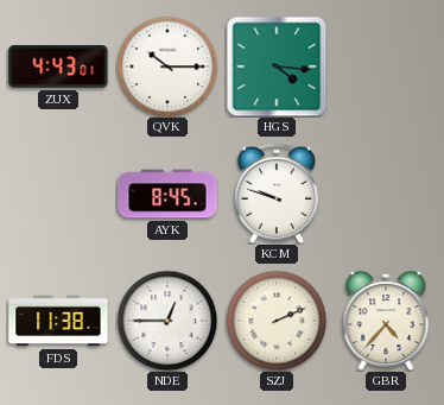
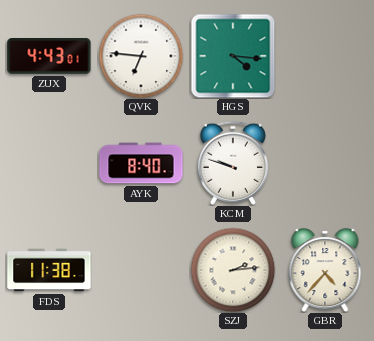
QVK: 10:15 -> 6:46
AYK: 8:45 -> 8:40
NDE: 12:45 -> none
SZJ: 2:11 -> 2:14
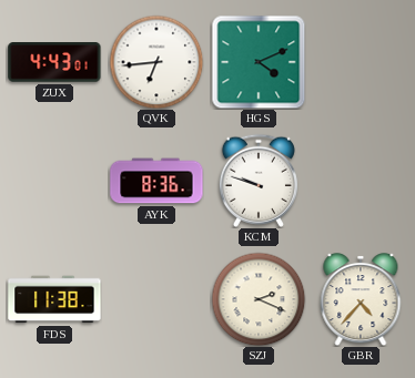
QVK: 6:46 -> 6:44
HGS: 4:16 -> 4:11
AYK: 8:40 -> 8:36
SZJ: 2:14 -> 2:19
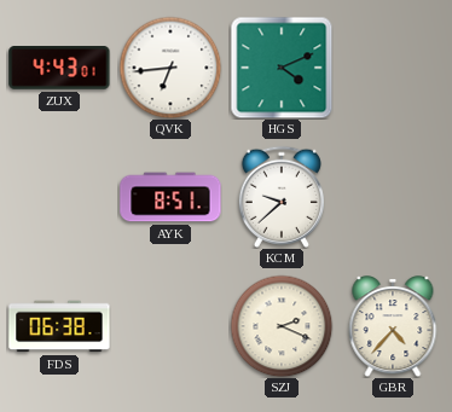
AYK: 8:36 -> 8:51
KCM: 9:48 -> 9:38
FDS: 11:38 -> 06:38
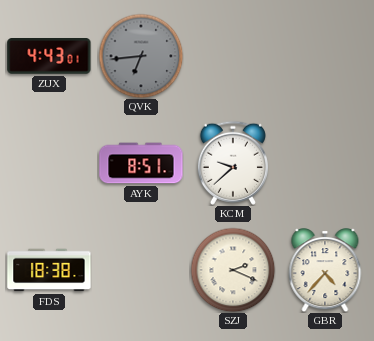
QVK dial: white -> grey
HGS: 4:11 -> none
FDS: 06:38 -> 18:38
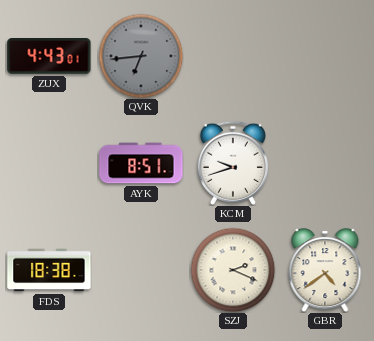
KCM: 9:38 -> 9:42
GBR: 4:37 -> 4:39
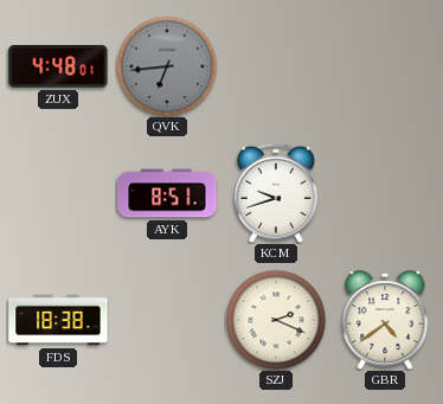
ZUX: 4:43 -> 4:48
